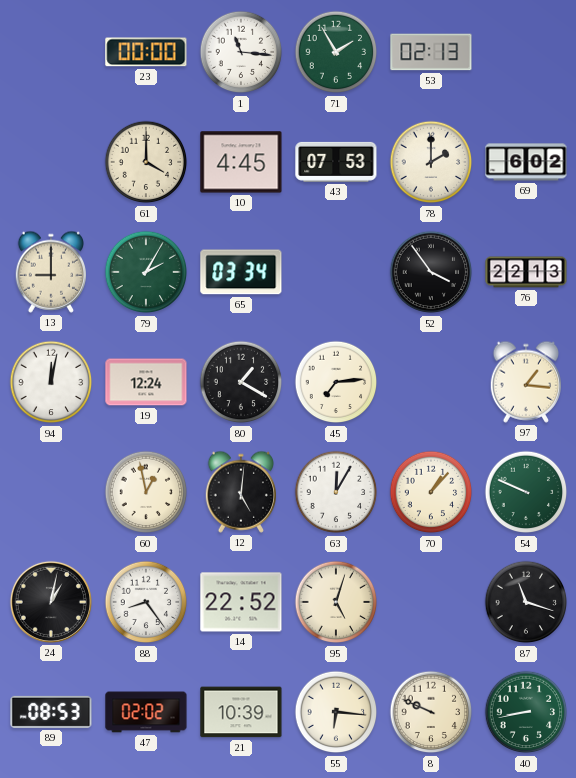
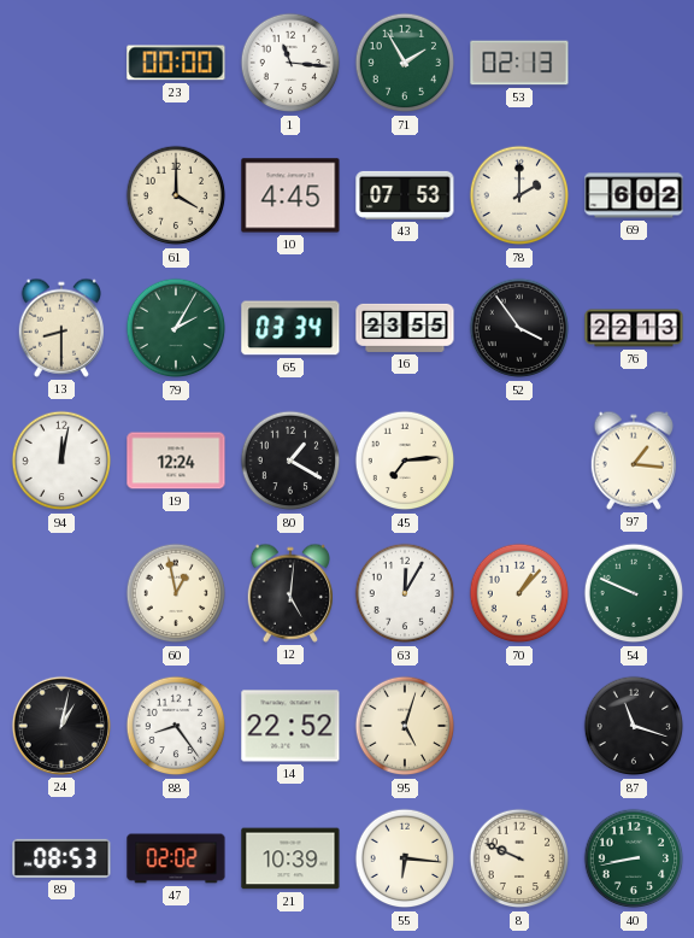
13: 9:00 -> 8:30
16: none -> 23:55
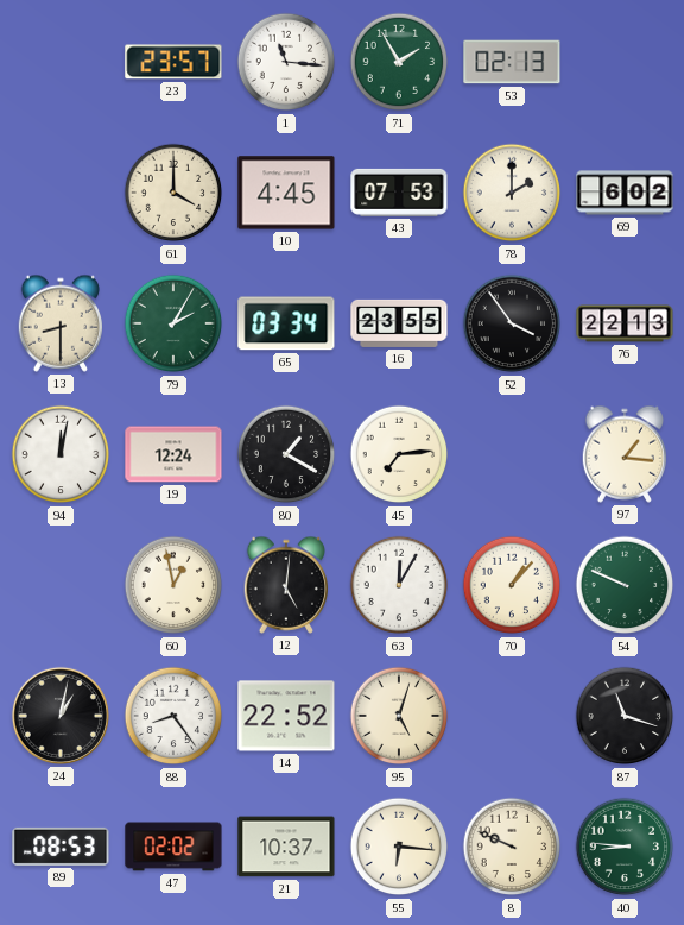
23: 00:00 -> 23:57
21: 10:39 -> 10:37
40: 8:43 -> 8:46
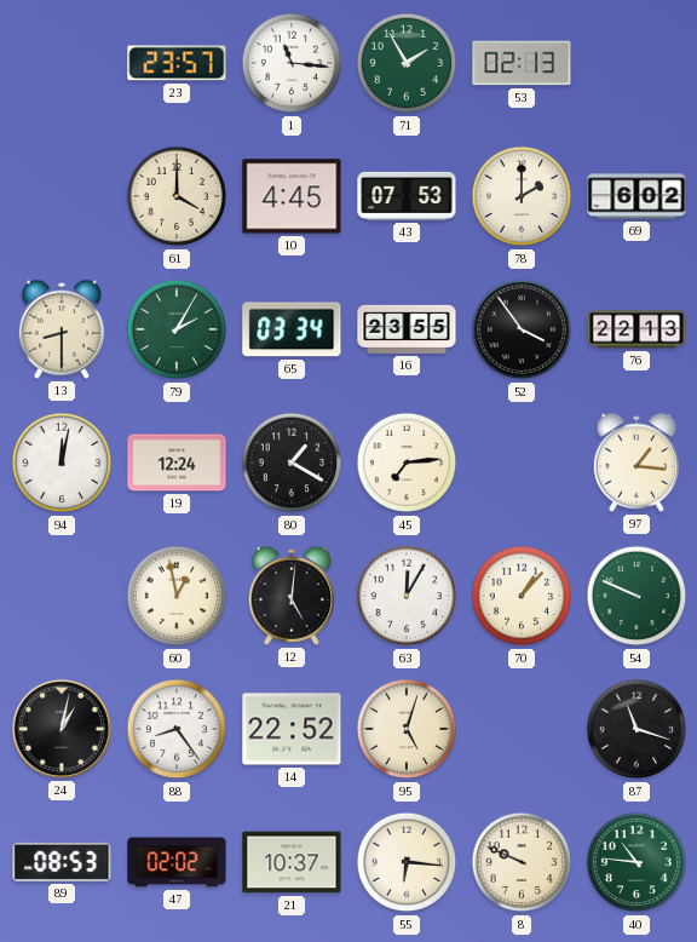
40: 8:46 -> 10:46
